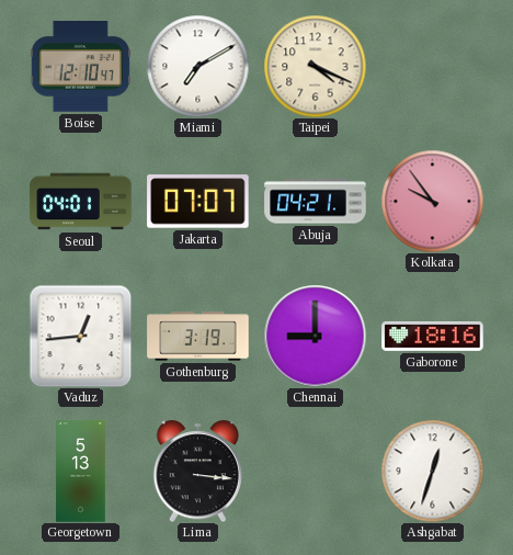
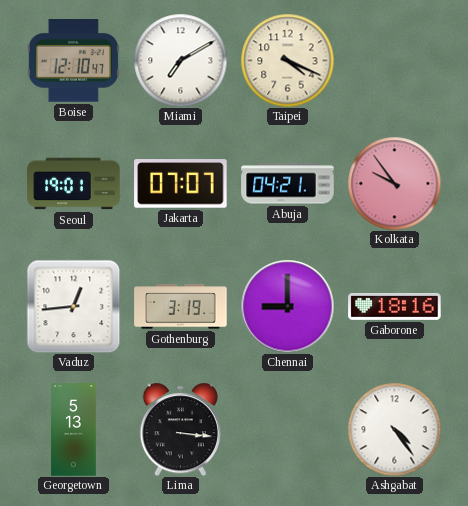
Seoul: 04:01 -> 19:01
Ashgabat: 12:33 -> 4:24
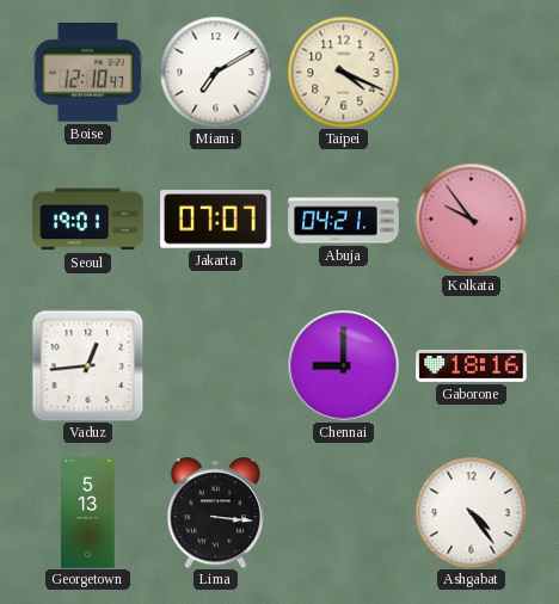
Gothenburg: 3:19 -> none
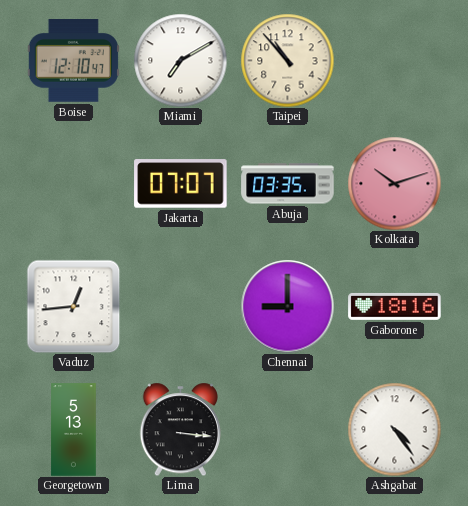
Taipei: 4:19 -> 10:53
Seoul: 19:01 -> none
Abuja: 04:21 -> 03:35
Kolkata: 9:54 -> 10:12
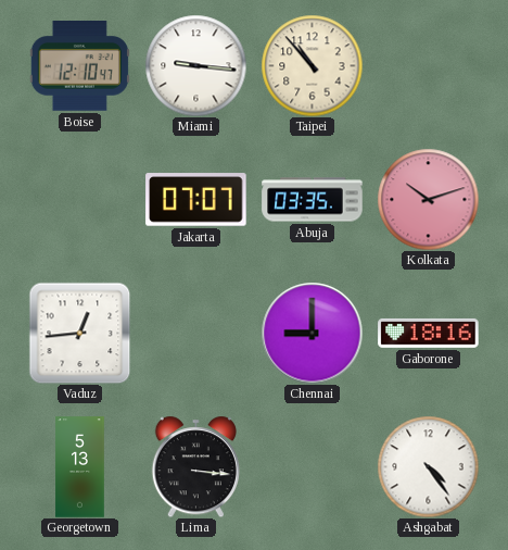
Miami: 7:10 -> 9:16
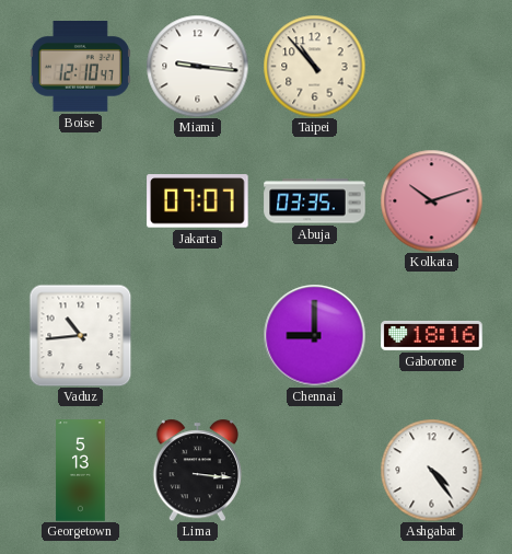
Vaduz: 12:44 -> 10:44
